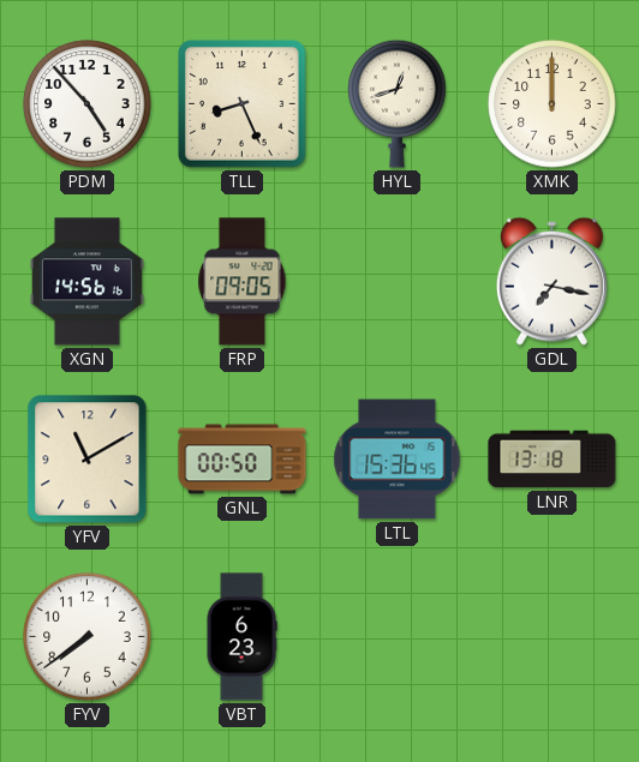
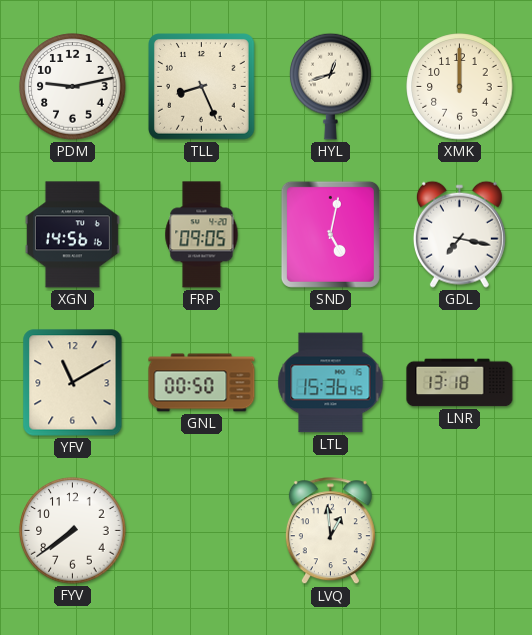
PDM: 4:53 -> 9:13
SND: none -> 5:02
VBT: 6:23 -> none
LVQ: none -> 12:59
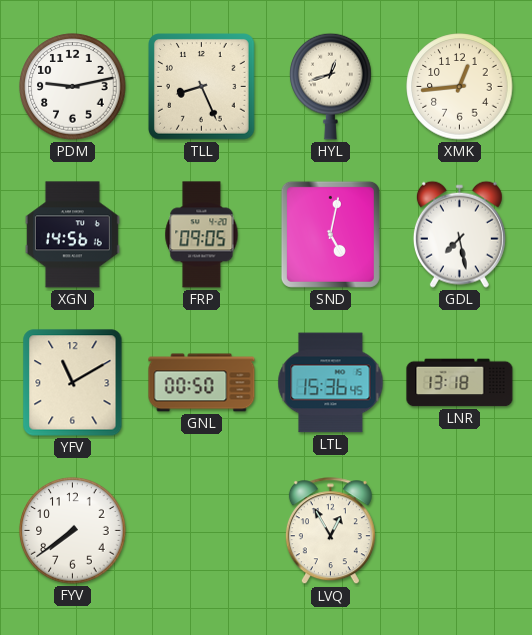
XMK: 12:00 -> 12:44
GDL: 7:17 -> 7:28
LVQ: 12:59 -> 12:55
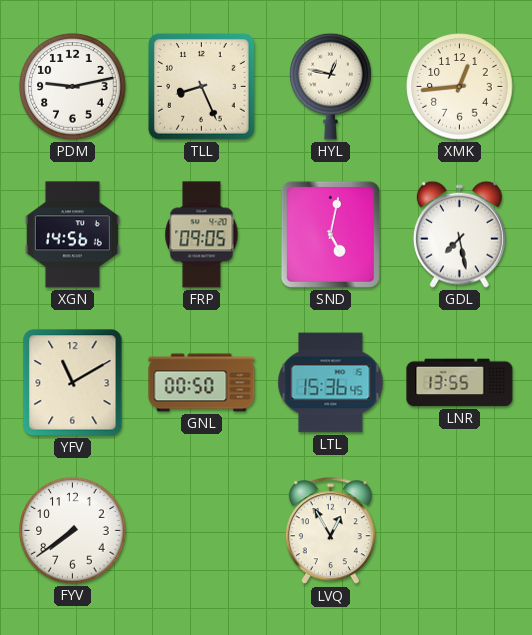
HYL: 12:42 -> 12:47
LNR: 13:18 -> 13:55
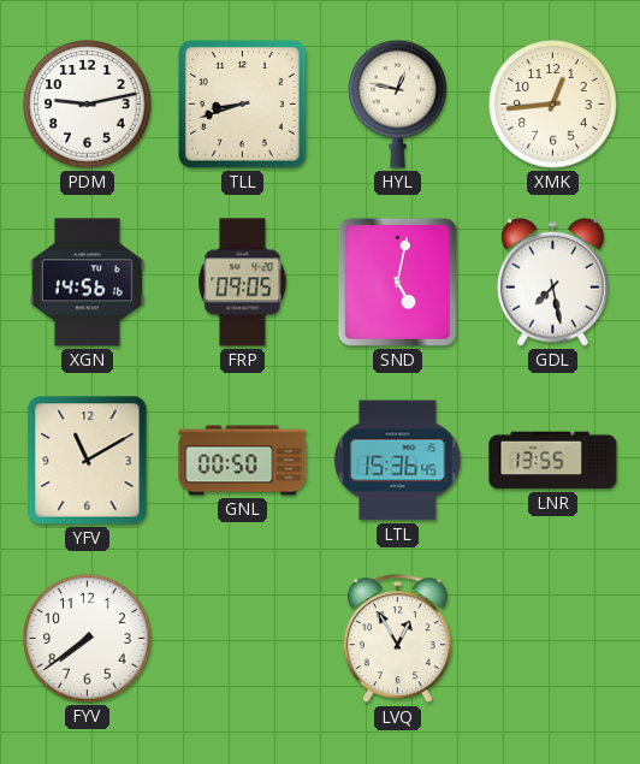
TLL: 8:26 -> 8:42
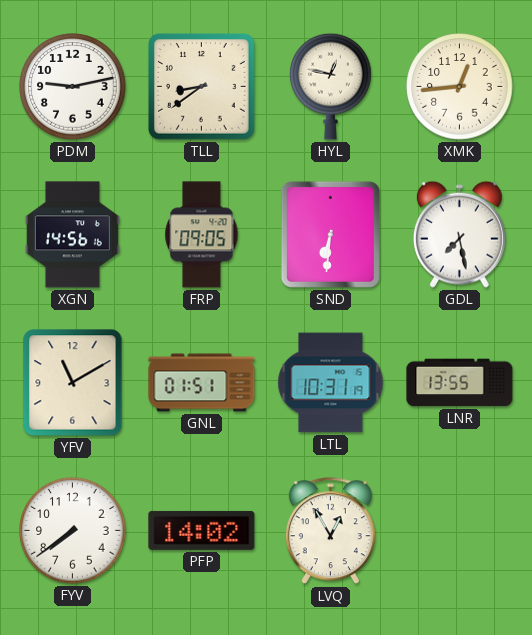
TLL: 8:42 -> 8:39
SND: 5:02 -> 6:31
GNL: 00:50 -> 01:51
LTL: 15:36 -> 10:31
PFP: none -> 14:02
